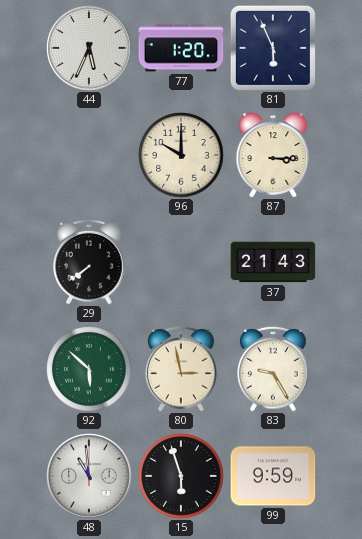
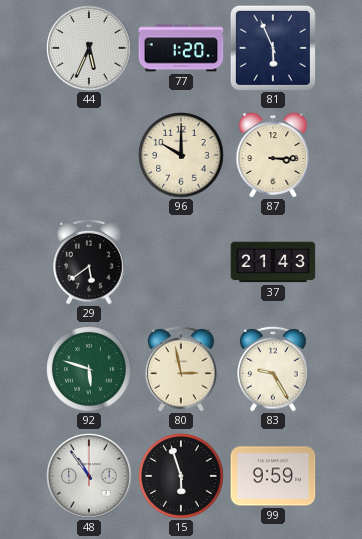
29: 7:39 -> 5:39
92: 5:52 -> 5:48
48: 10:59 -> 10:54
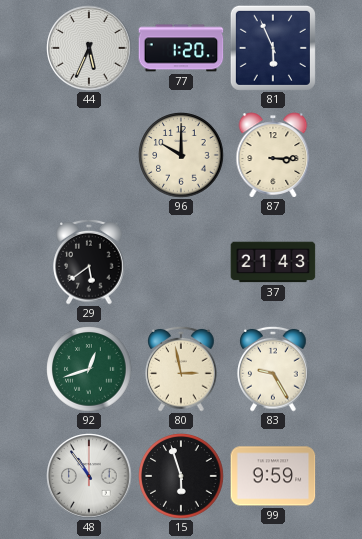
92: 5:48 -> 12:42
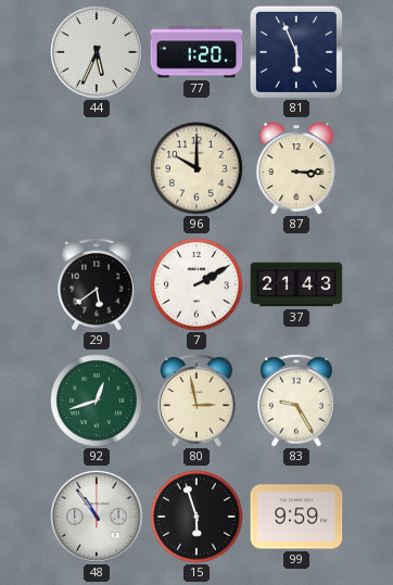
7: none -> 2:10
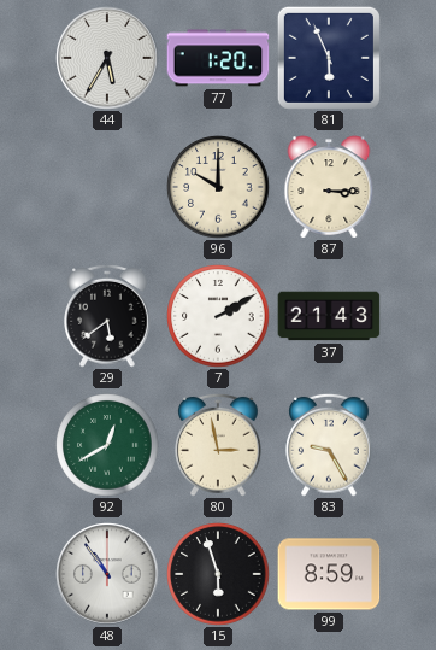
44: 5:34 -> 5:35
92: 12:42 -> 12:40
99: 9:59 -> 8:59
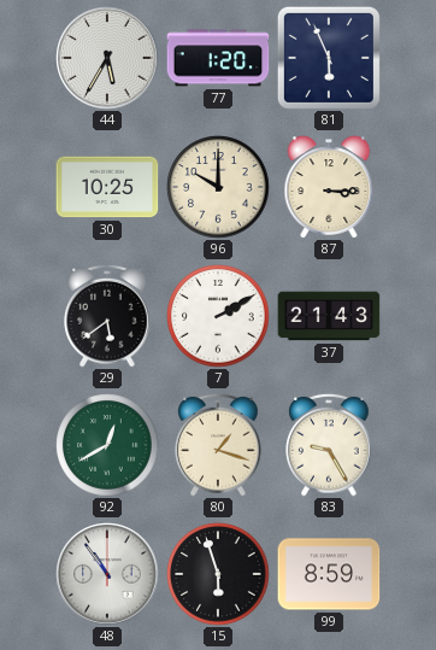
30: none -> 10:25
80: 2:58 -> 1:18
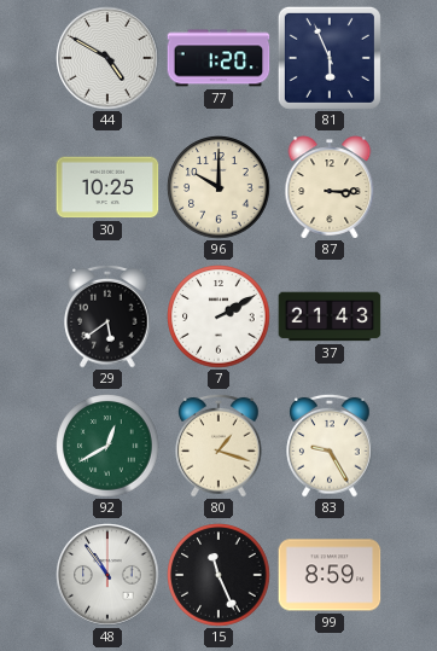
44: 5:35 -> 4:50
15: 5:57 -> 11:26
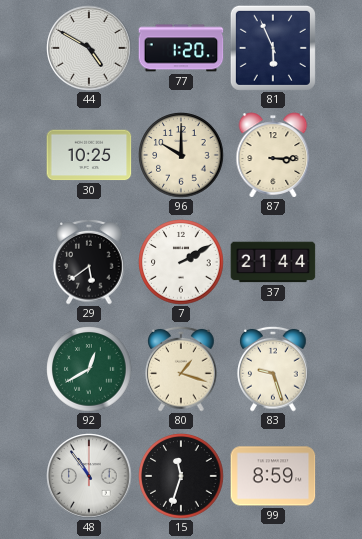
37: 21:43 -> 21:44
83: 9:25 -> 9:27
15: 11:26 -> 11:33
